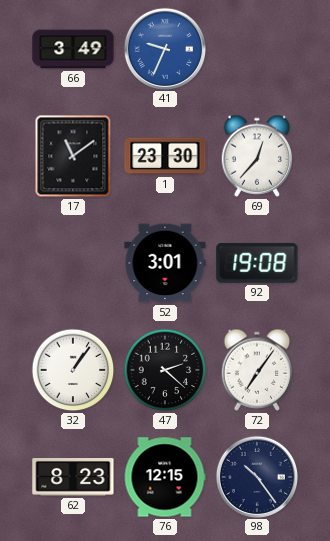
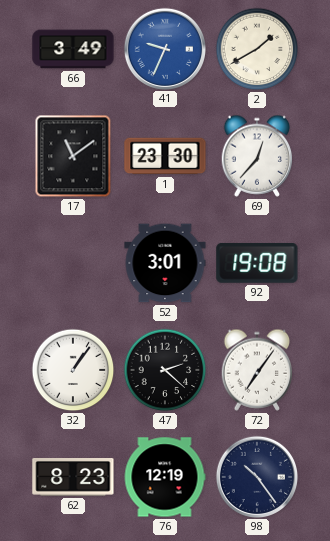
2: none -> 1:40
76: 12:15 -> 12:19
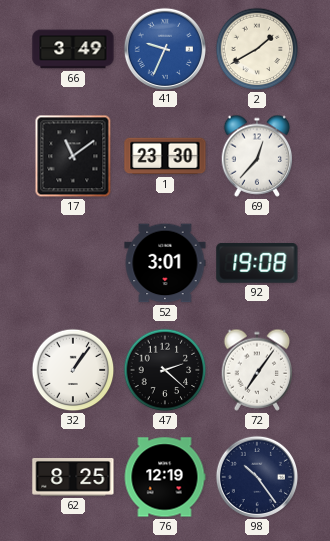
62: 8:23 -> 8:25
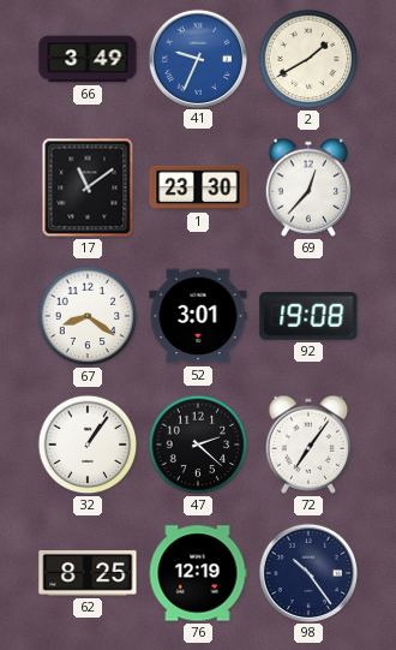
67: none -> 8:21
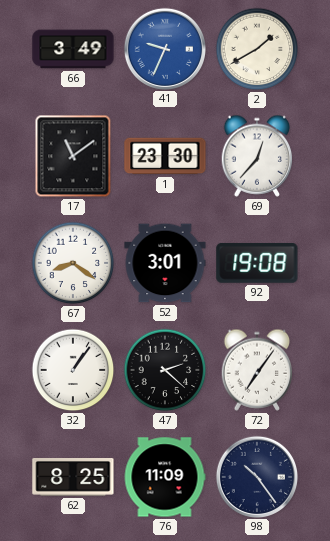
76: 12:19 -> 11:09
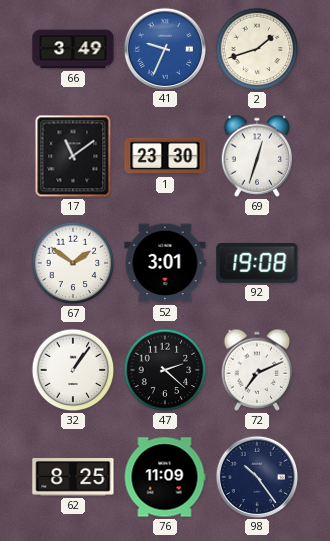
2: 1:40 -> 1:42
69: 12:37 -> 12:33
67: 8:21 -> 1:51
72: 7:06 -> 7:11
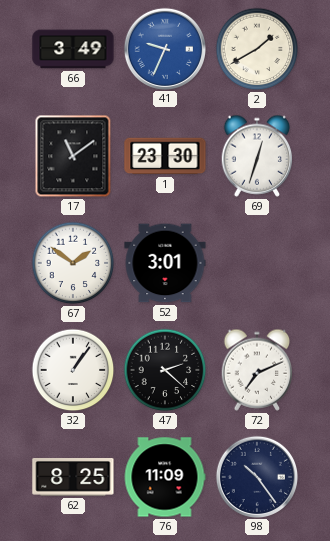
2: 1:42 -> 1:40
92: 19:08 -> none
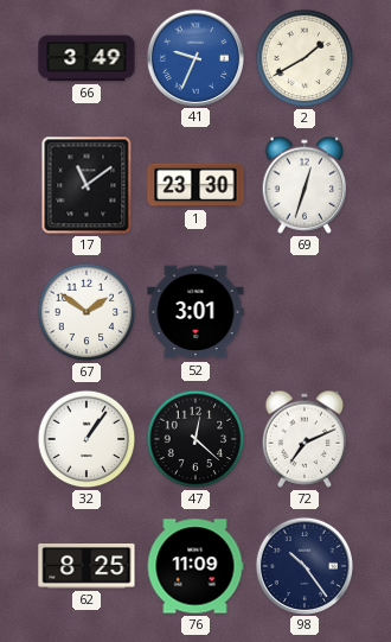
47: 2:22 -> 12:22
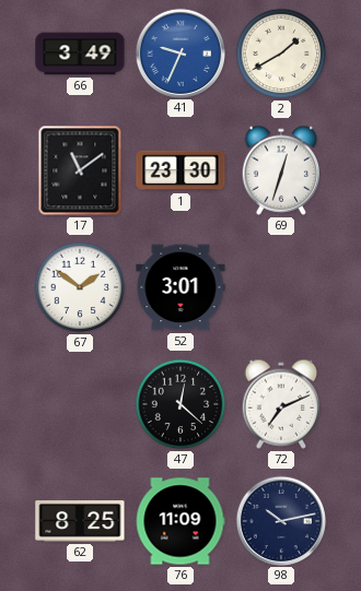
32: 1:06 -> none
98: 10:24 -> 10:13
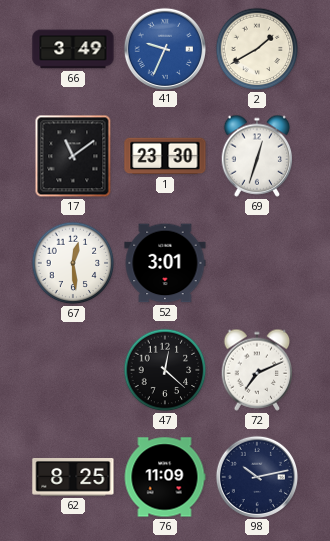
67: 1:51 -> 12:29
